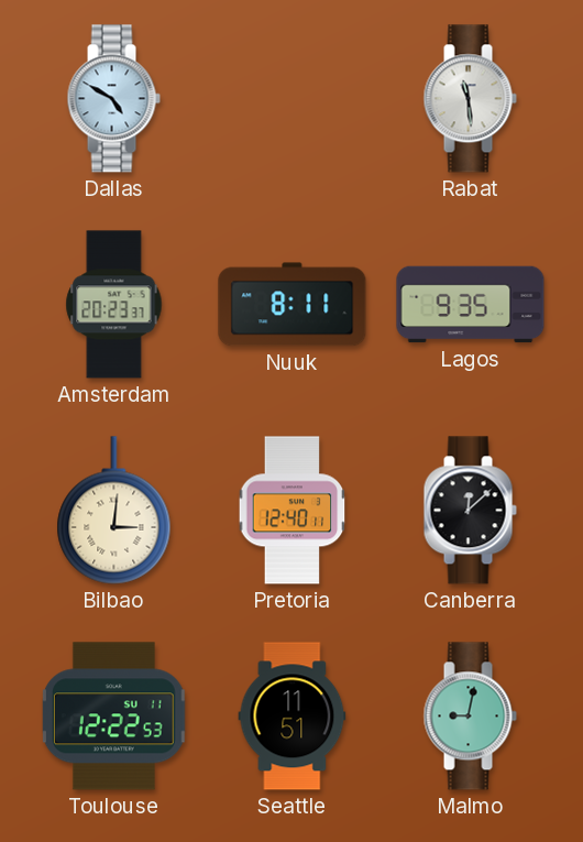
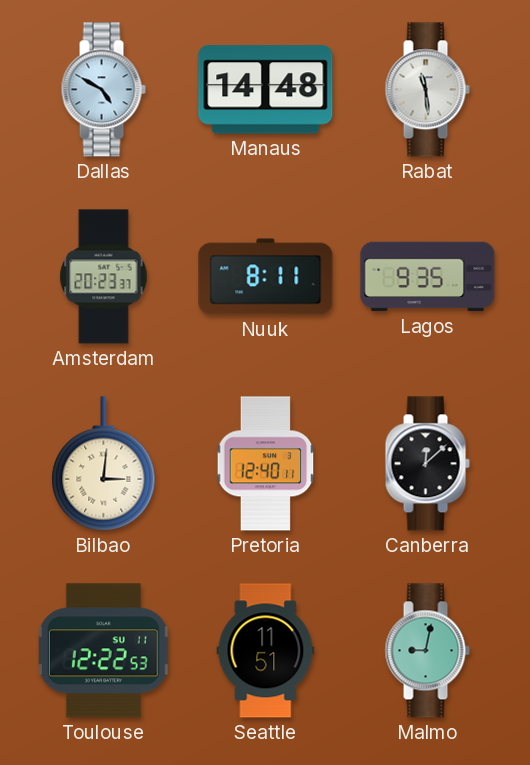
Manaus: none -> 14:48
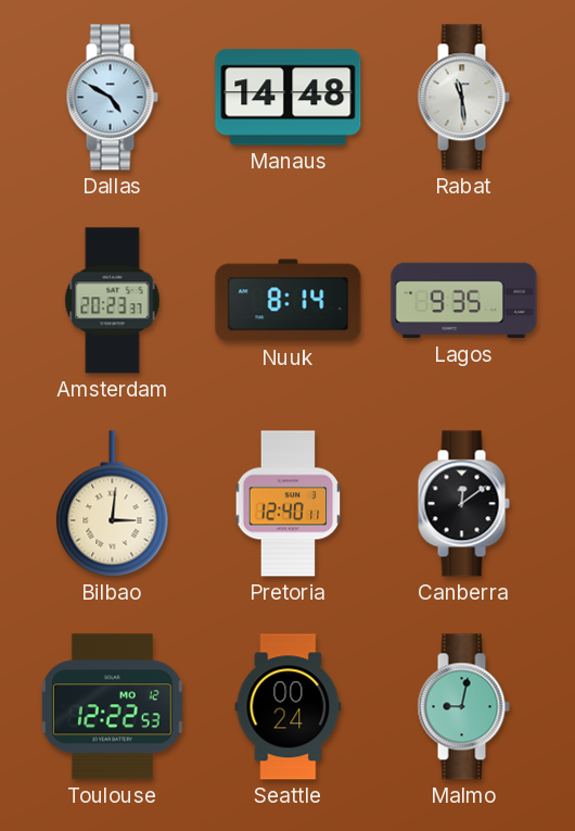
Nuuk: 8:11 -> 8:14
Canberra: 12:08 -> 12:09
Toulouse date: SU 11 -> MO 12
Seattle: 11:51 -> 00:24
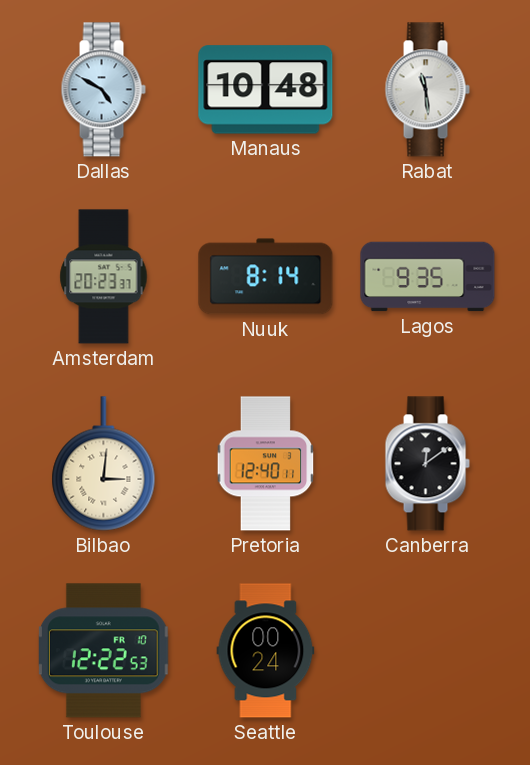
Manaus: 14:48 -> 10:48
Toulouse date: MO 12 -> FR 10
Malmo: 9:02 -> none
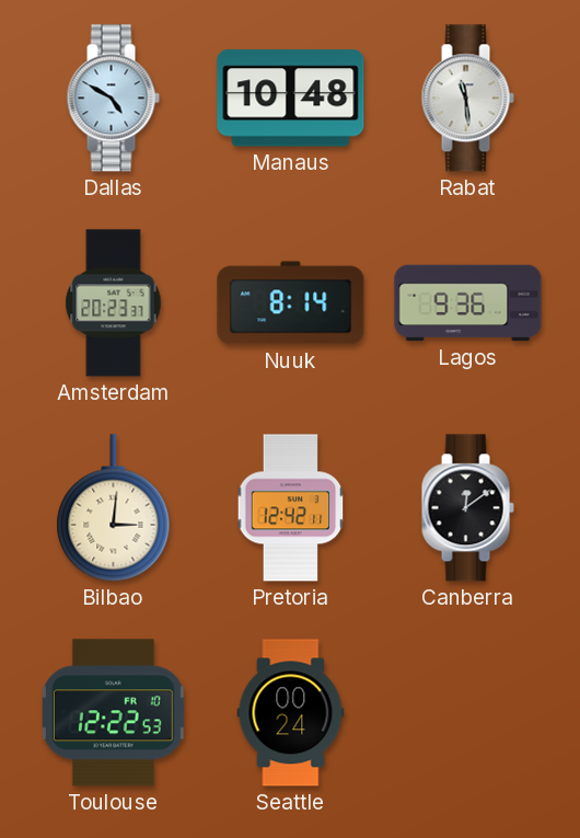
Lagos: 9:35 -> 9:36
Pretoria: 12:40 -> 12:42
